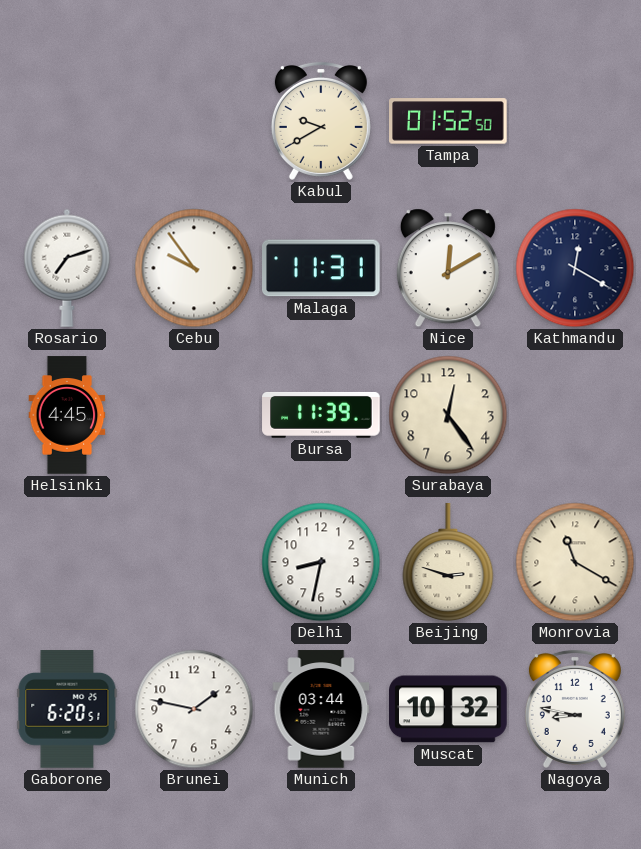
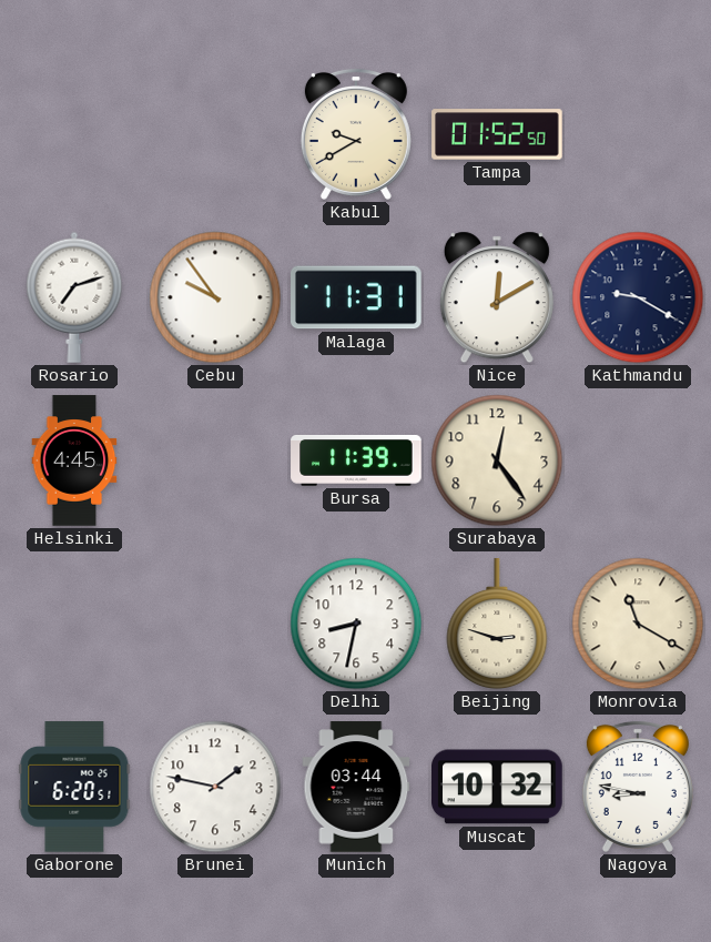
Kathmandu: 12:20 -> 9:20
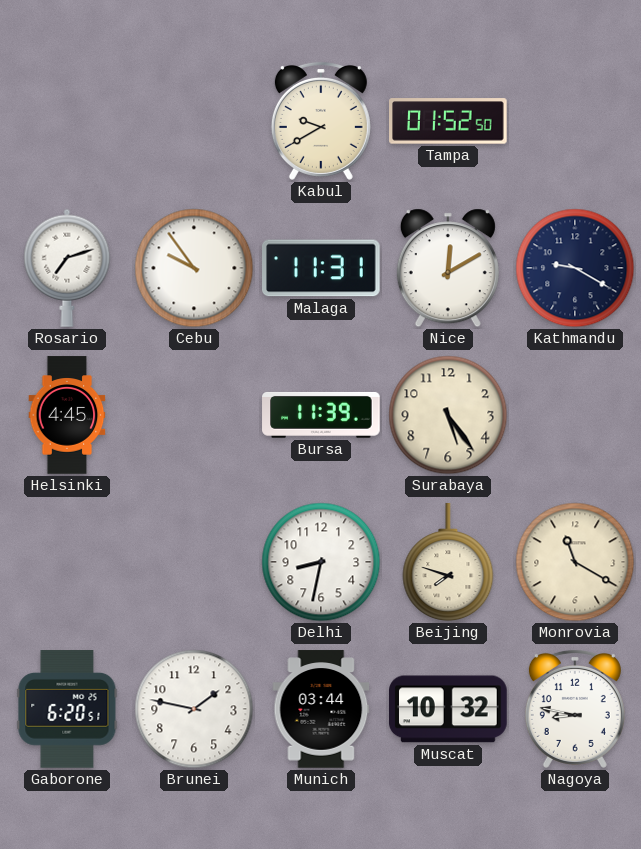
Surabaya: 12:24 -> 5:24
Beijing: 2:48 -> 7:48
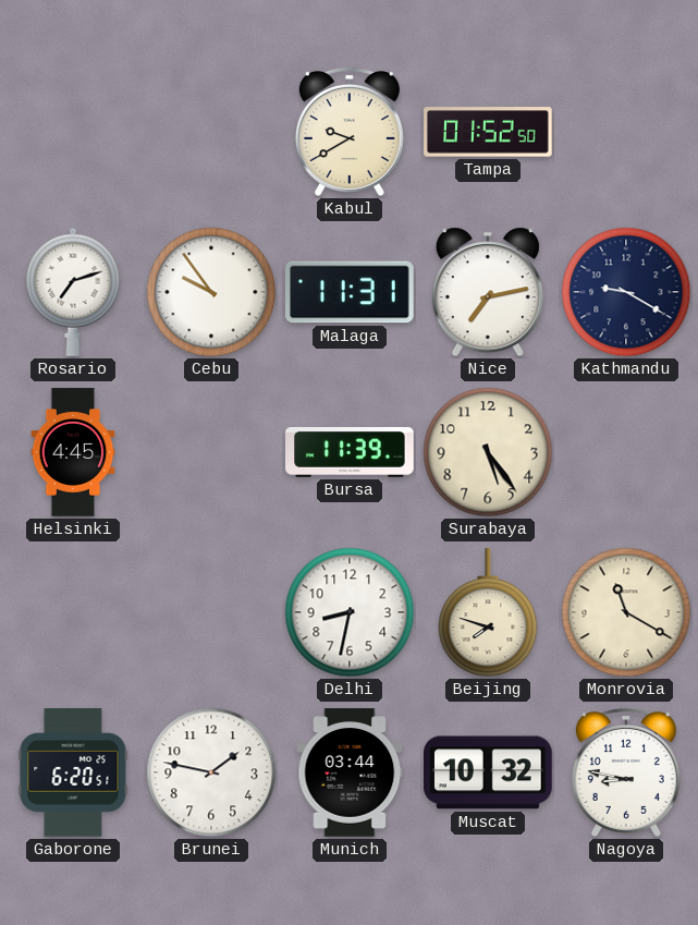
Nice: 12:10 -> 7:13
